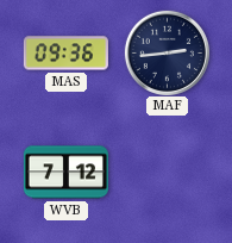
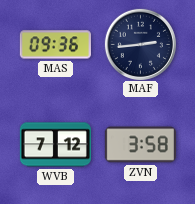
ZVN: none -> 3:58
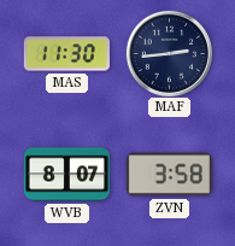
MAS: 09:36 -> 11:30
WVB: 7:12 -> 8:07
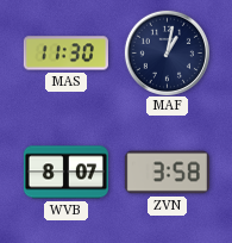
MAF: 2:44 -> 1:02
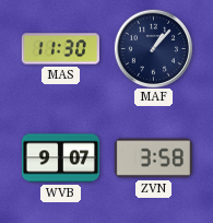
MAF: 1:02 -> 1:07
WVB: 8:07 -> 9:07
